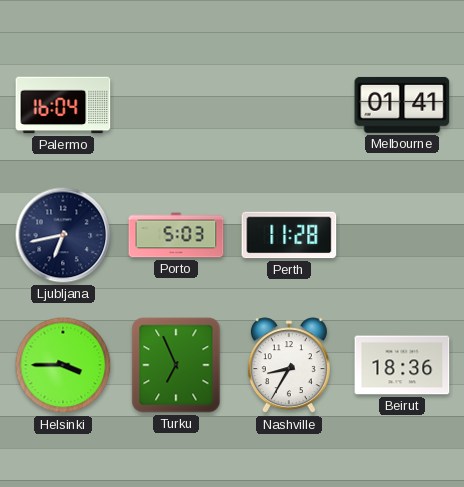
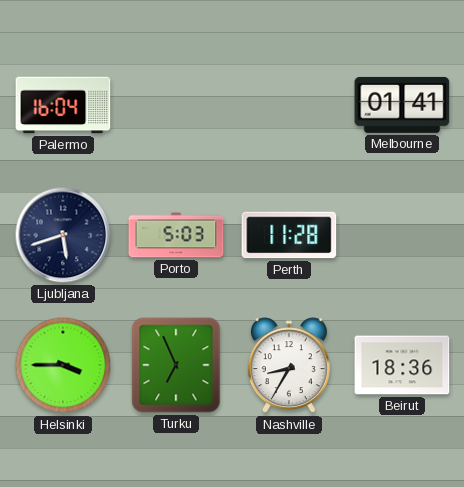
Ljubljana: 6:43 -> 5:42
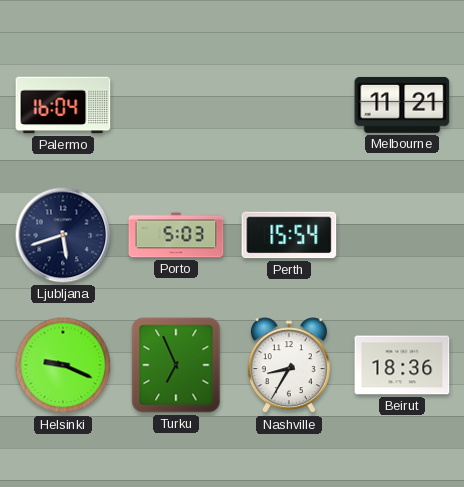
Melbourne: 01:41 -> 11:21
Perth: 11:28 -> 15:54
Helsinki: 3:45 -> 9:19
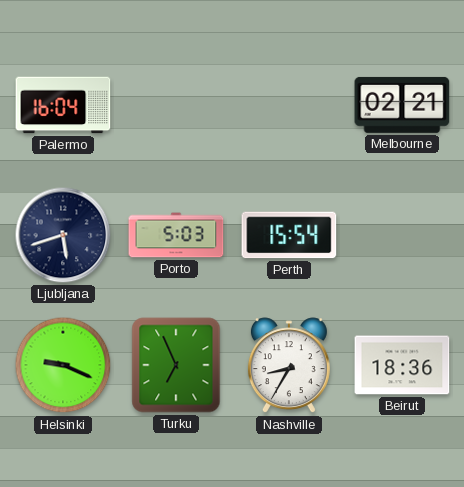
Melbourne: 11:21 -> 02:21
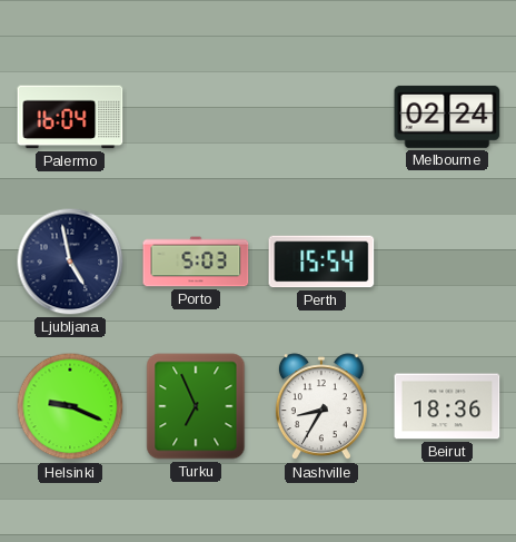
Melbourne: 02:21 -> 02:24
Ljubljana: 5:42 -> 4:58
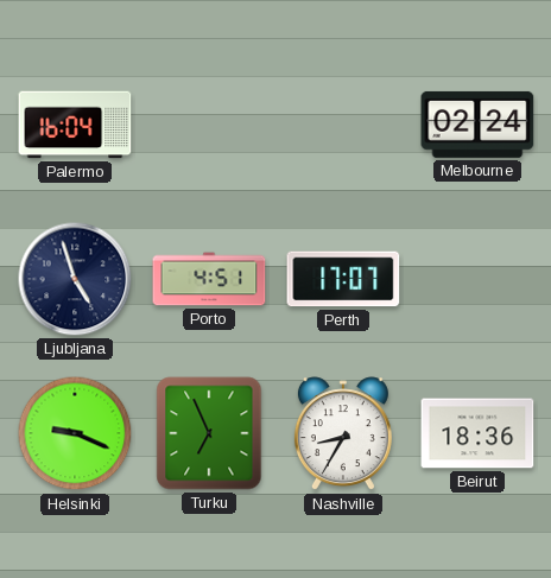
Ljubljana: 4:58 -> 4:57
Porto: 5:03 -> 4:51
Perth: 15:54 -> 17:07
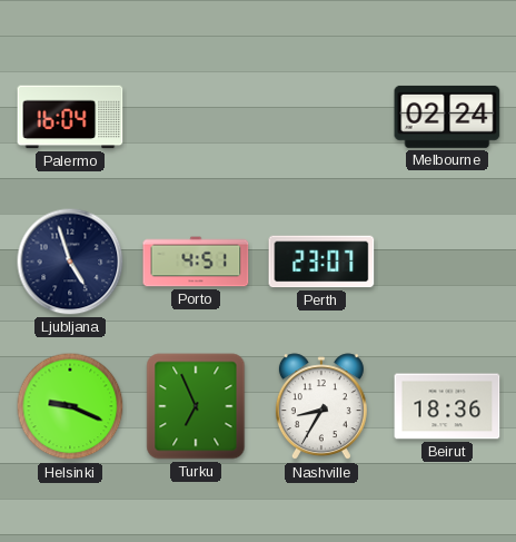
Perth: 17:07 -> 23:07
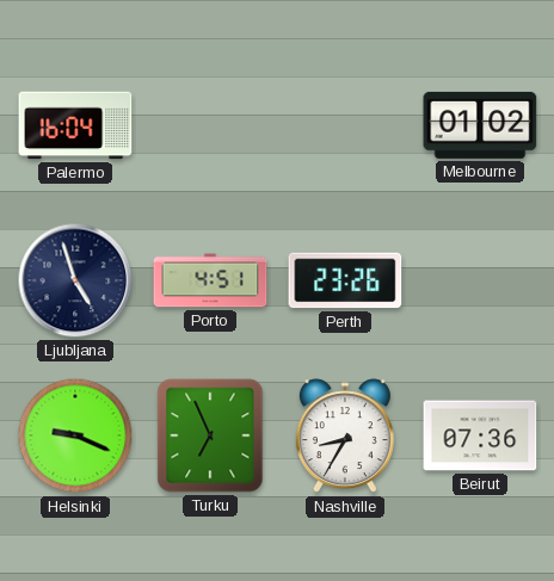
Melbourne: 02:24 -> 01:02
Perth: 23:07 -> 23:26
Beirut: 18:36 -> 07:36
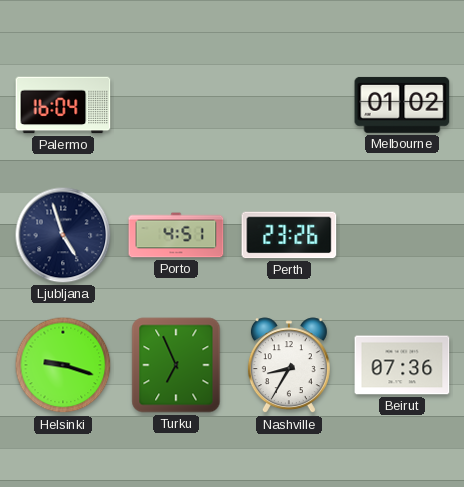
Helsinki: 9:19 -> 9:18
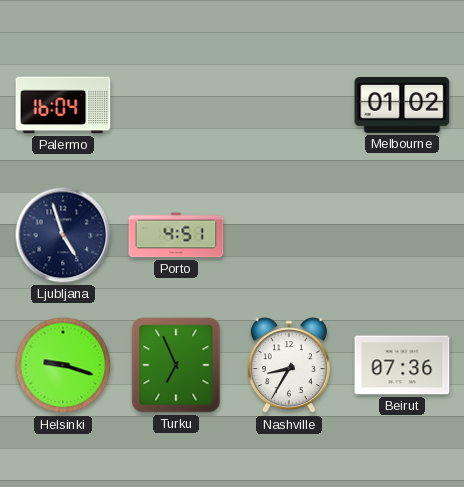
Perth: 23:26 -> none
